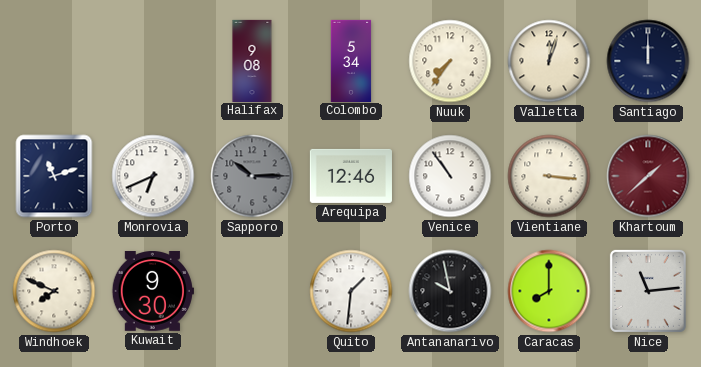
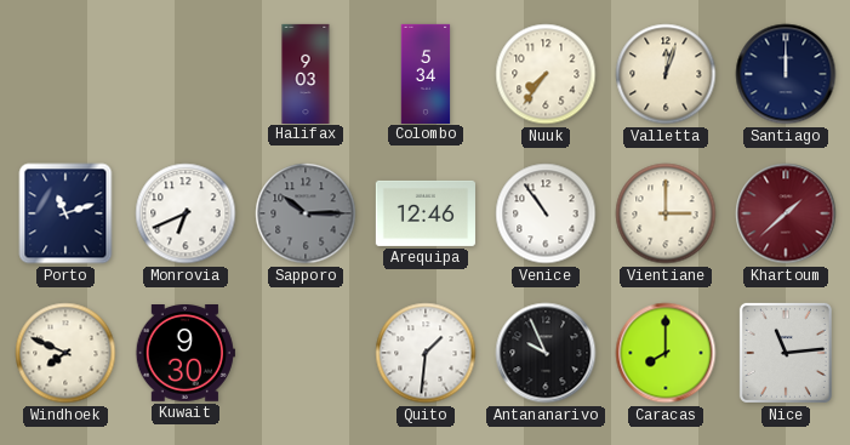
Halifax: 9:08 -> 9:03
Vientiane: 3:16 -> 3:00
Antananarivo: 9:58 -> 9:56
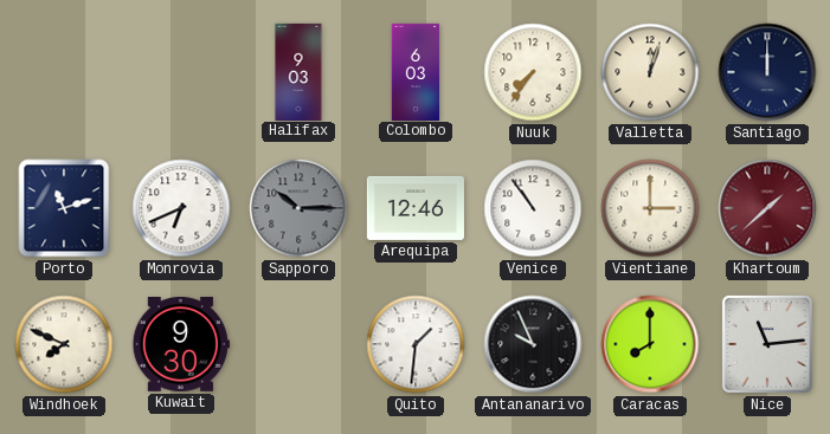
Colombo: 5:34 -> 6:03
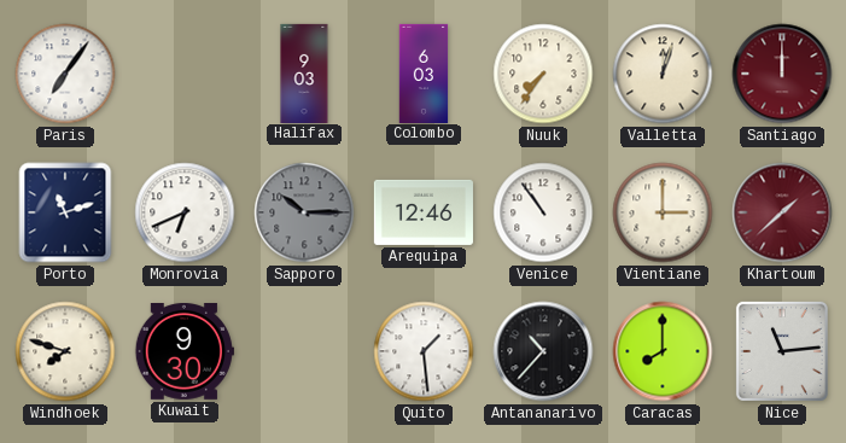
Paris: none -> 7:06
Santiago dial: navy -> burgundy
Windhoek: 7:49 -> 7:48
Quito: 1:31 -> 1:29
Antananarivo: 9:56 -> 10:37
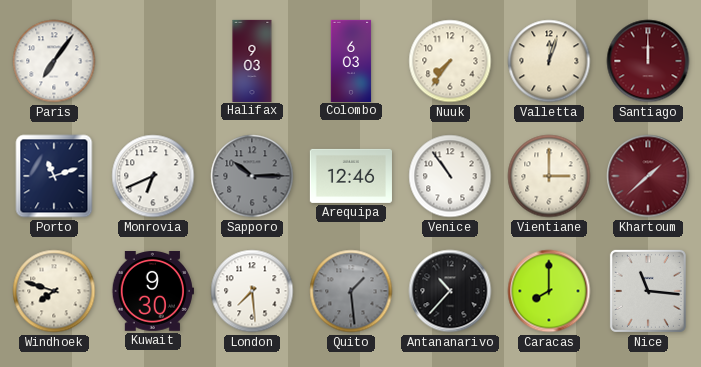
London: none -> 7:29
Quito dial: white -> grey
Nice: 11:14 -> 11:16
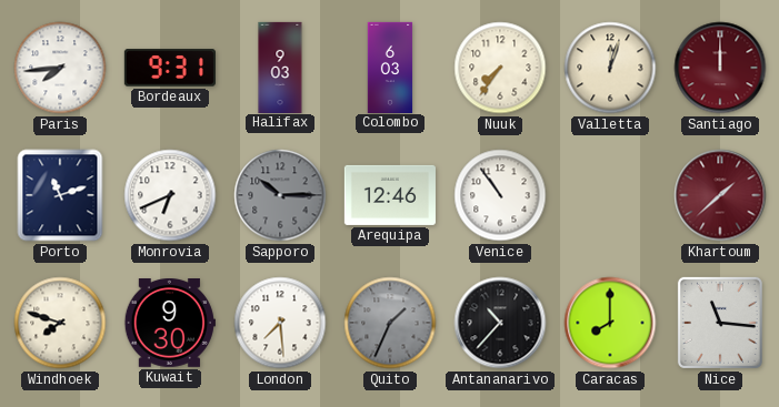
Paris: 7:06 -> 7:44
Bordeaux: none -> 9:31
Vientiane: 3:00 -> none
Quito: 1:29 -> 1:34
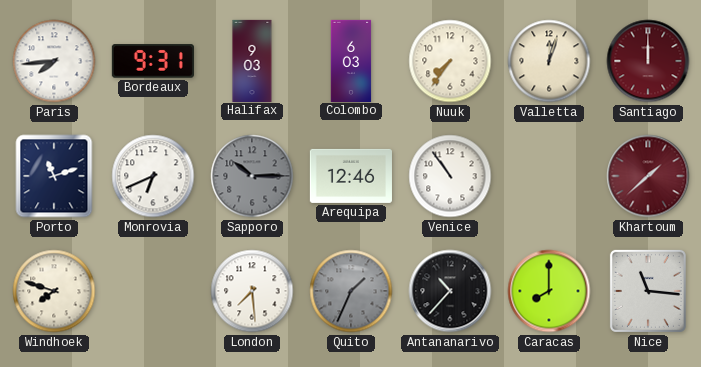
Kuwait: 9:30 -> none
